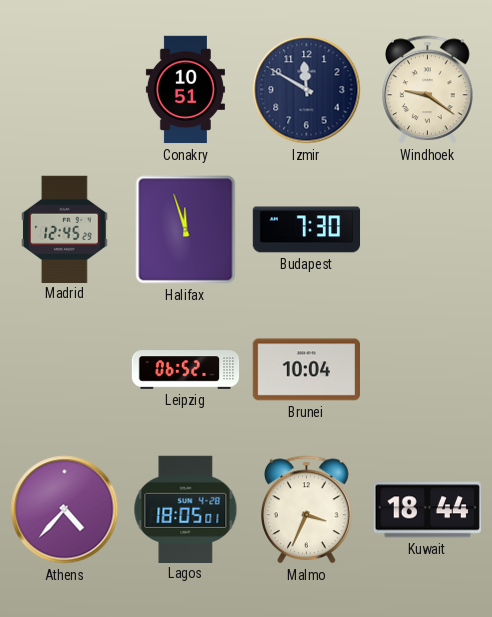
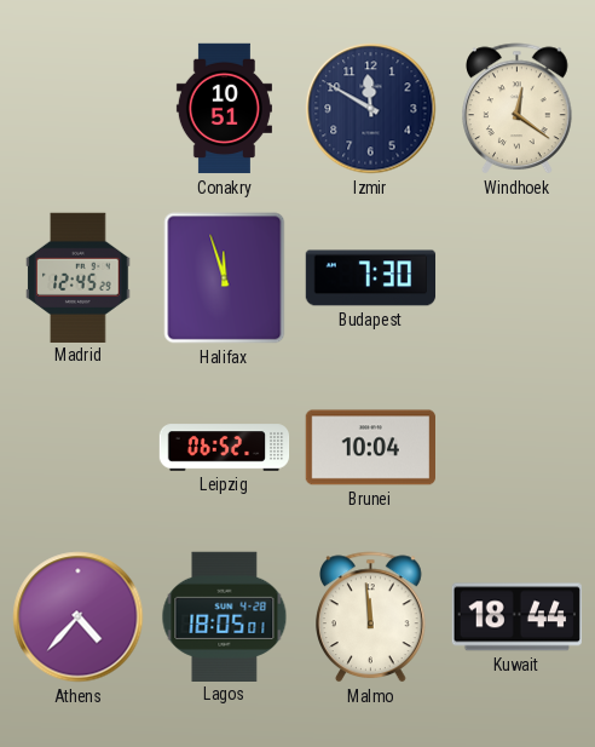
Windhoek: 9:21 -> 12:21
Malmo: 3:34 -> 11:59
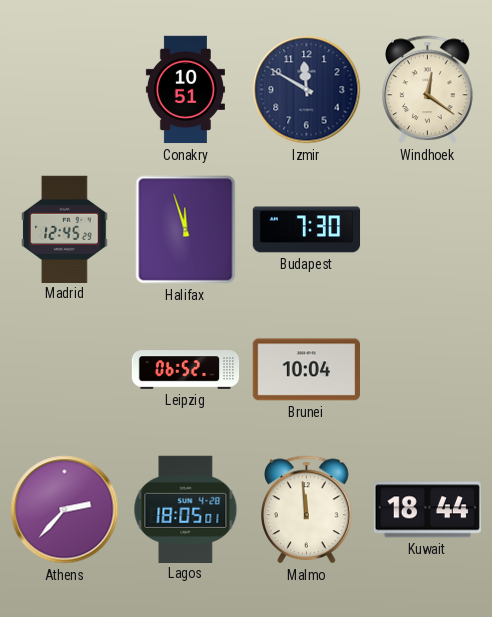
Athens: 4:37 -> 2:37
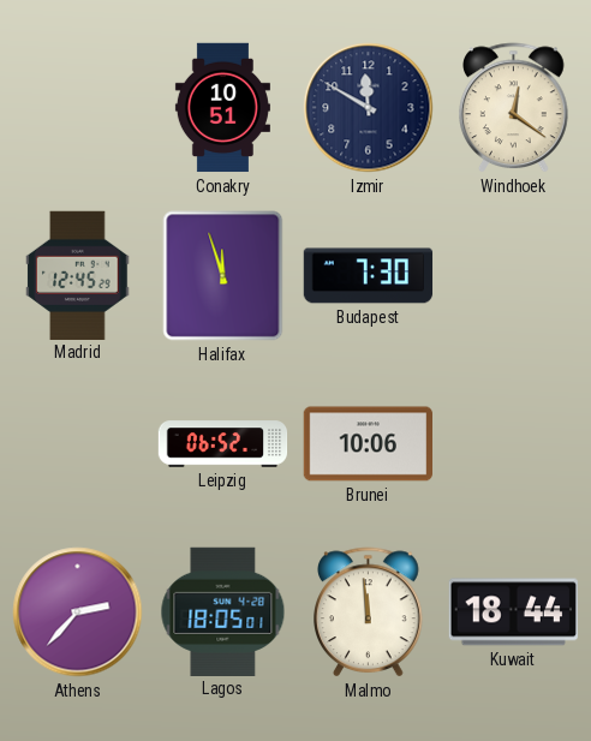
Brunei: 10:04 -> 10:06
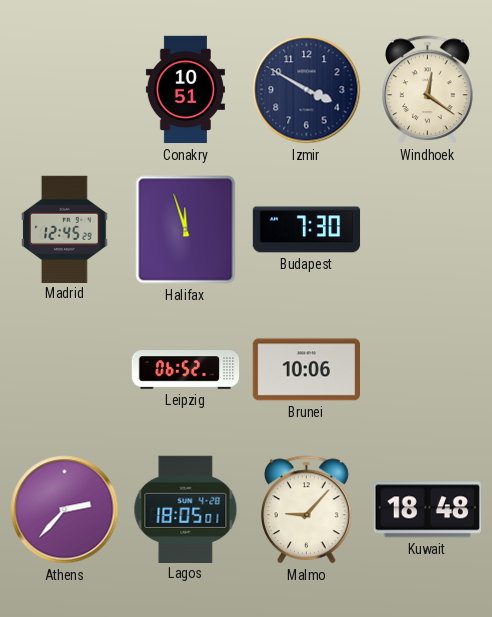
Izmir: 11:50 -> 3:50
Malmo: 11:59 -> 9:07
Kuwait: 18:44 -> 18:48
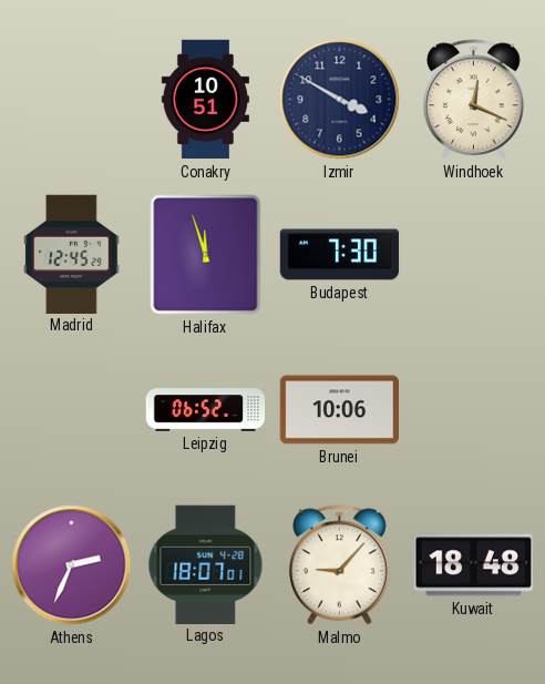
Windhoek: 12:21 -> 12:19
Athens: 2:37 -> 2:34
Lagos: 18:05 -> 18:07
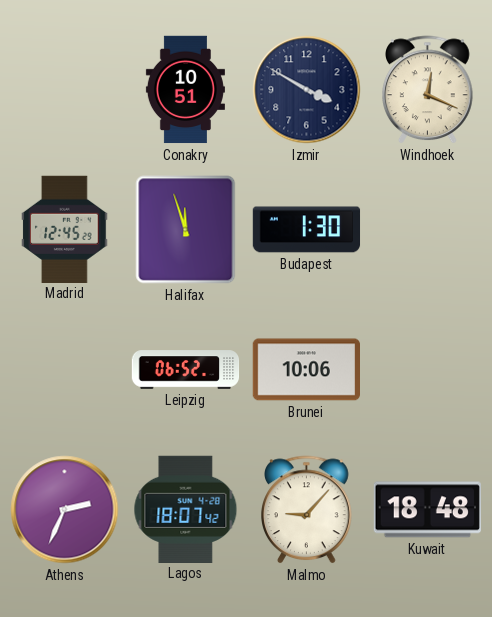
Budapest: 7:30 -> 1:30
Lagos: 18:07:01 -> 18:07:42
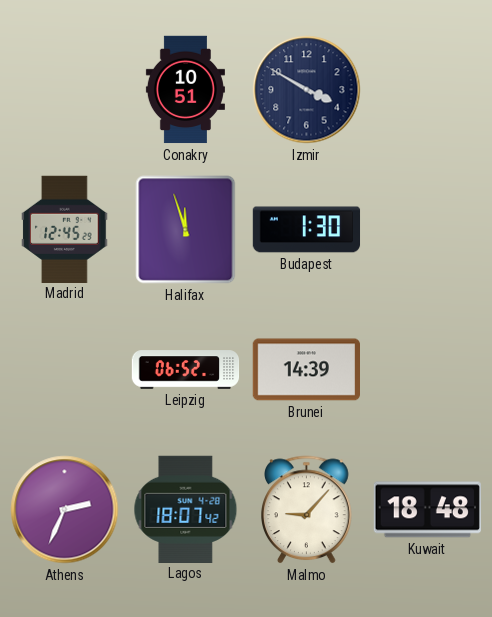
Windhoek: 12:19 -> none
Brunei: 10:06 -> 14:39
